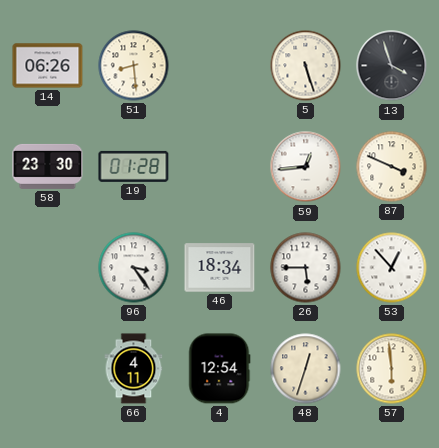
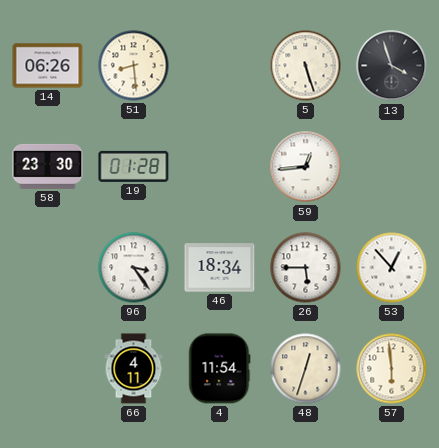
87: 3:49 -> none
4: 12:54 -> 11:54
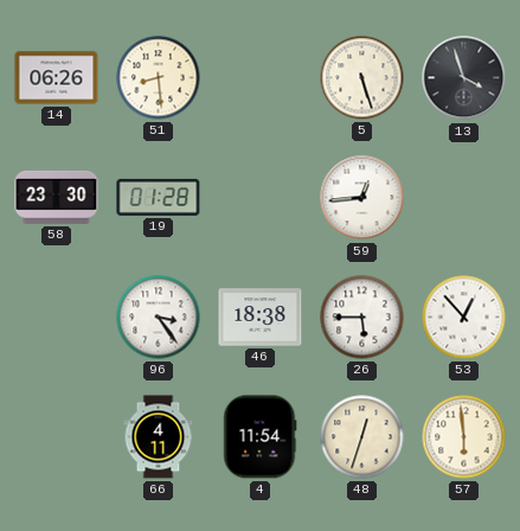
46: 18:34 -> 18:38
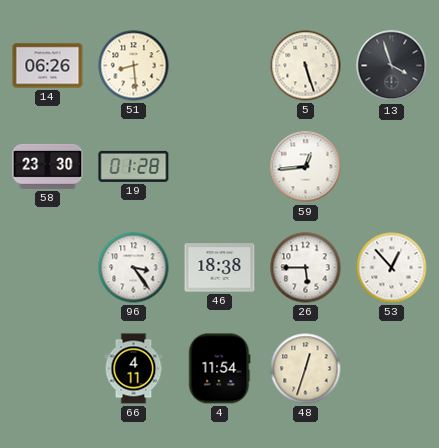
57: 5:59 -> none
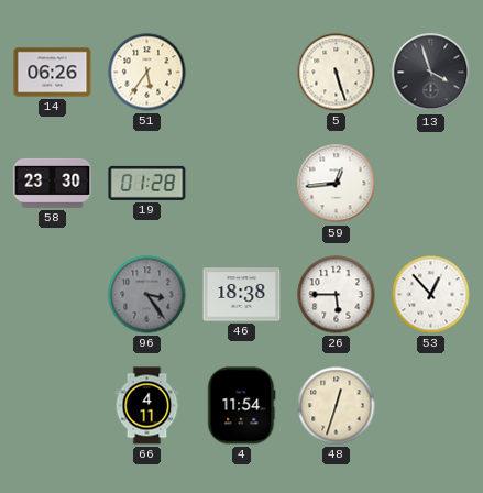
51: 8:29 -> 5:36
96 dial: white -> grey
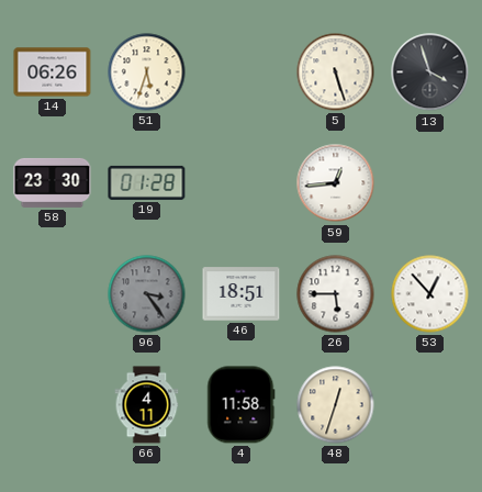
51: 5:36 -> 5:33
46: 18:38 -> 18:51
4: 11:54 -> 11:58
